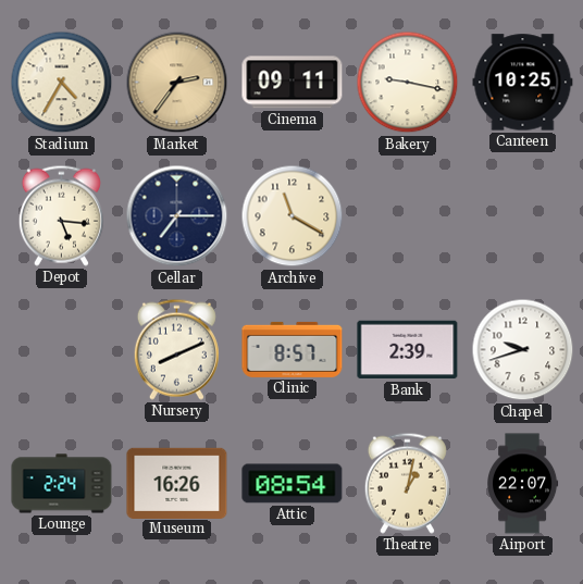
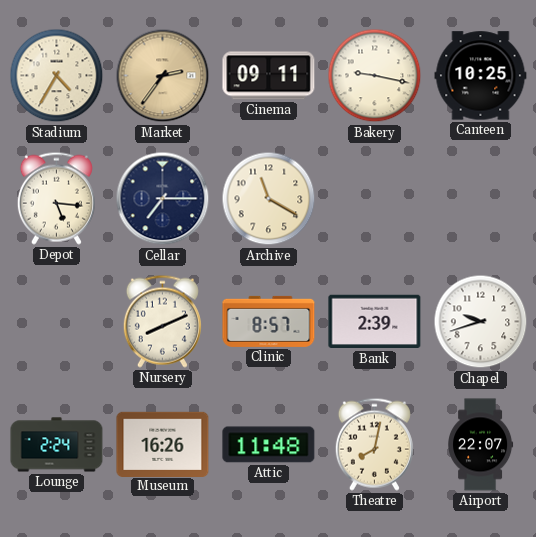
Attic: 08:54 -> 11:48
Theatre: 1:02 -> 8:02
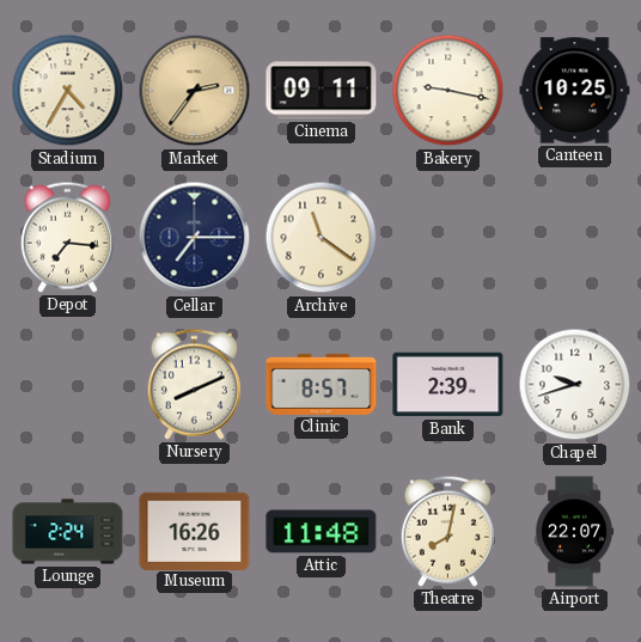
Depot: 5:16 -> 7:16
Archive: 11:20 -> 11:21
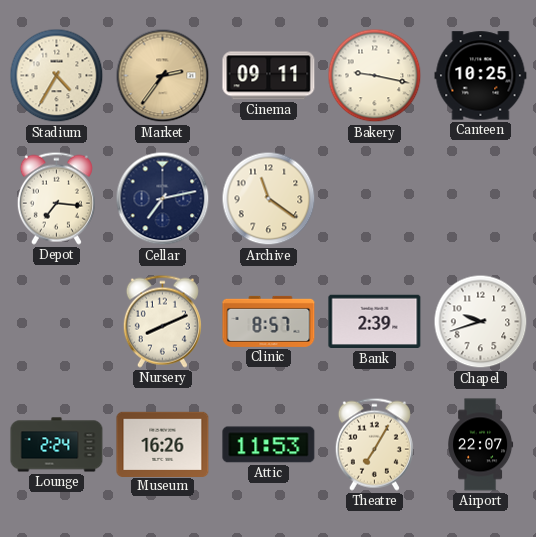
Cellar: 7:15 -> 7:13
Attic: 11:48 -> 11:53
Theatre: 8:02 -> 7:05
